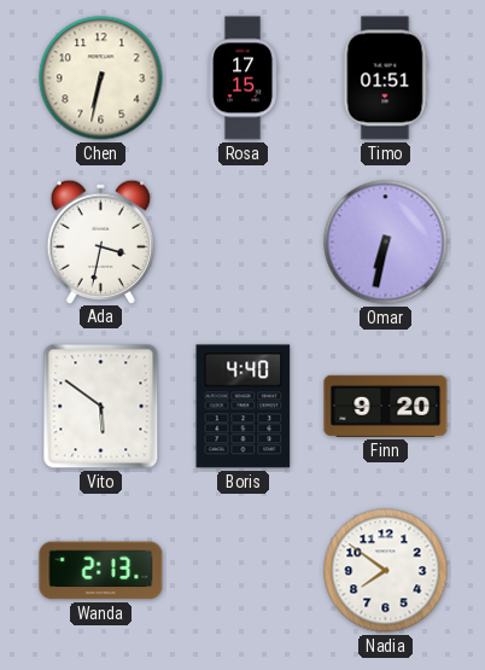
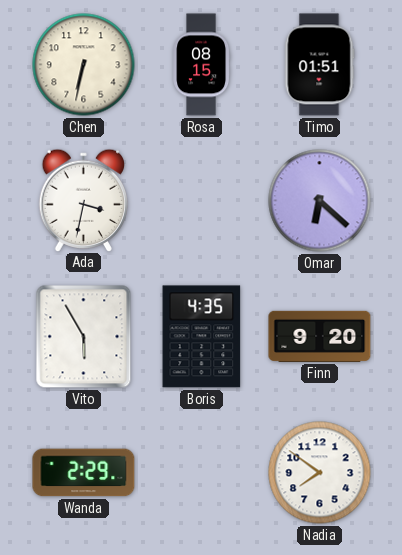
Rosa: 17:15 -> 08:15
Omar: 6:32 -> 6:22
Vito: 5:51 -> 5:55
Boris: 4:40 -> 4:35
Wanda: 2:13 -> 2:29
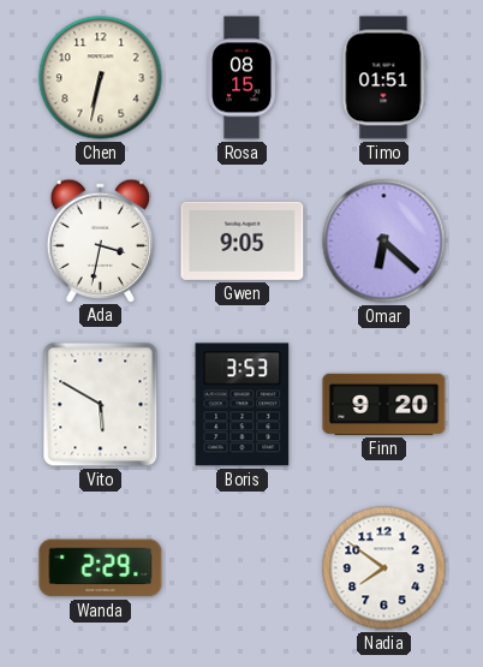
Gwen: none -> 9:05
Vito: 5:55 -> 5:50
Boris: 4:35 -> 3:53
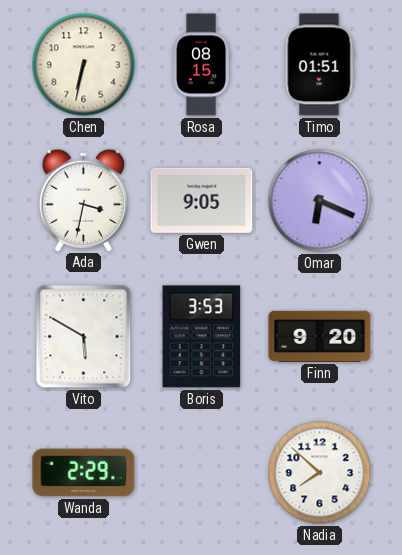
Omar: 6:22 -> 6:19
Nadia: 7:51 -> 7:52
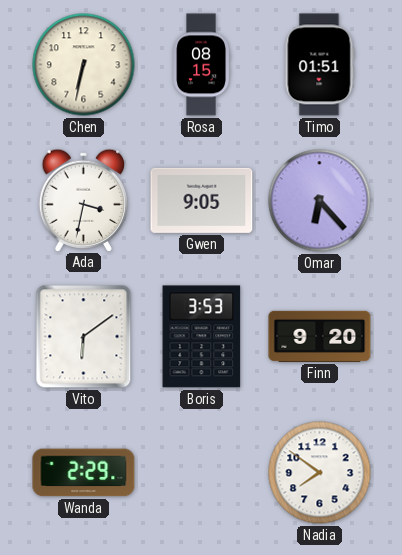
Omar: 6:19 -> 6:23
Vito: 5:50 -> 6:09
Nadia: 7:52 -> 7:51
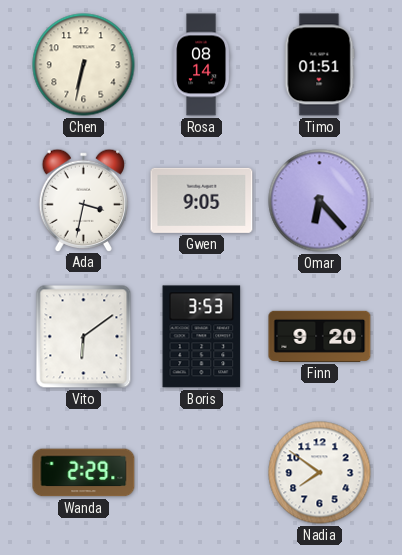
Rosa: 08:15 -> 08:14
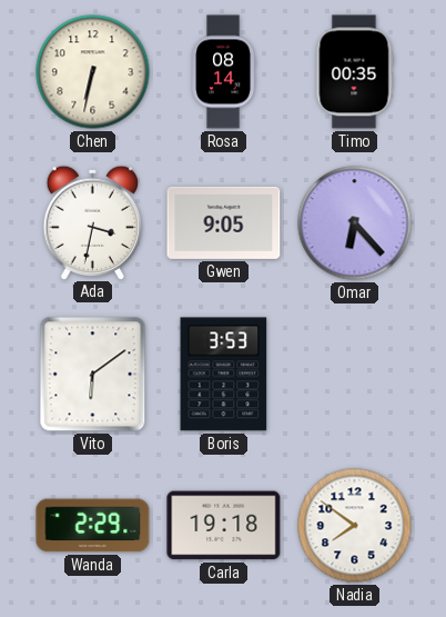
Timo: 01:51 -> 00:35
Finn: 9:20 -> none
Carla: none -> 19:18
